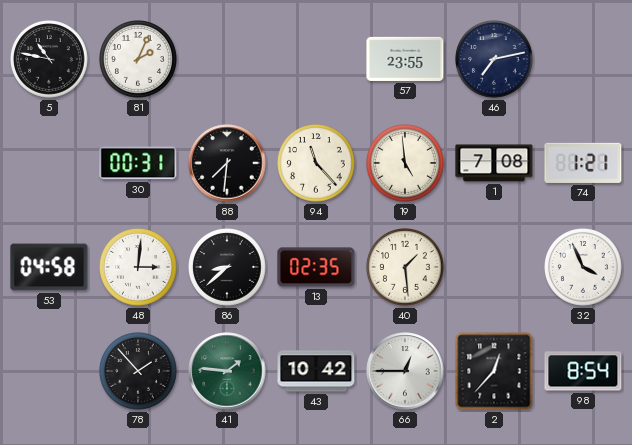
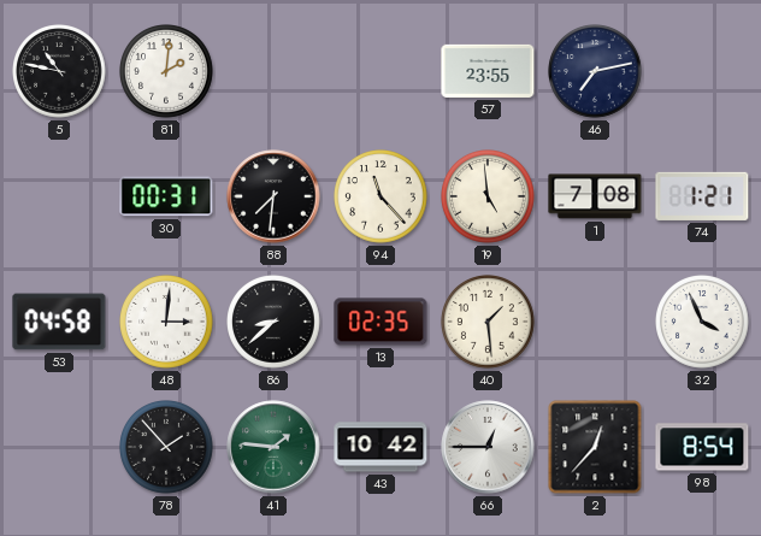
81: 2:04 -> 2:01
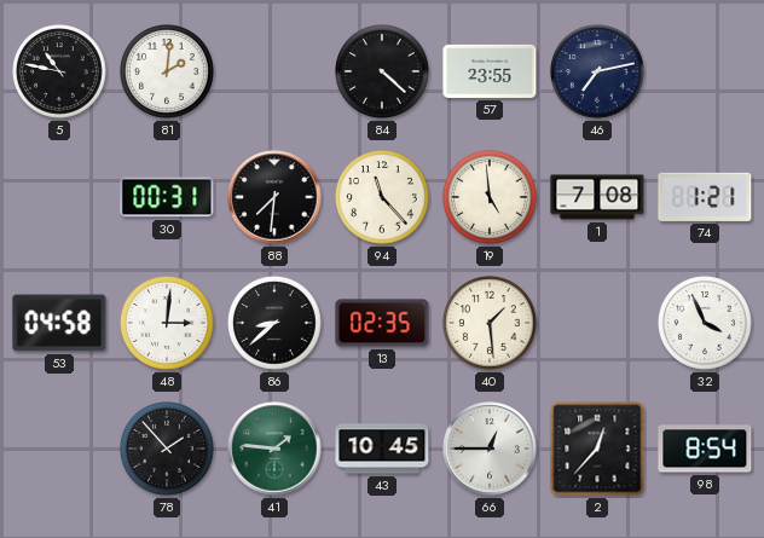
84: none -> 4:22
43: 10:42 -> 10:45
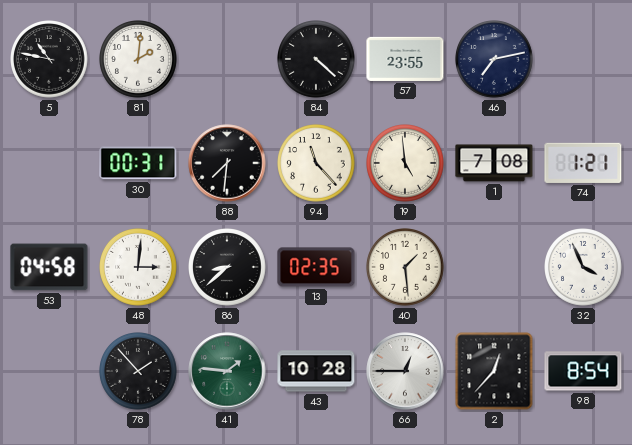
43: 10:45 -> 10:28
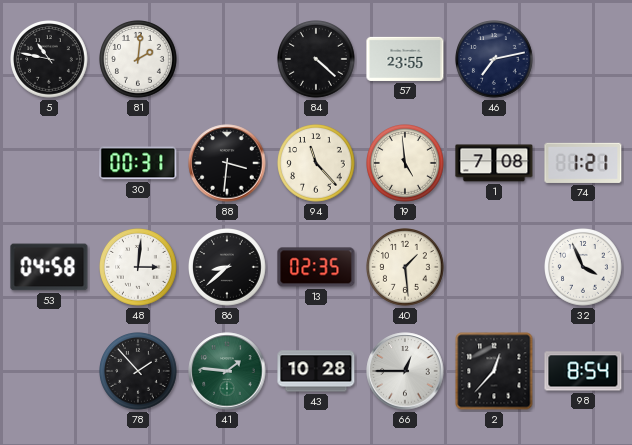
88: 7:31 -> 3:31
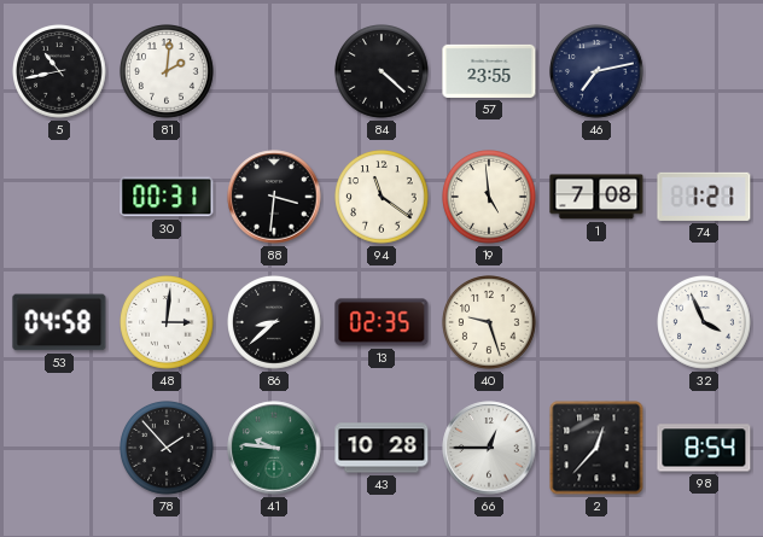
5: 10:47 -> 10:43
94: 11:23 -> 11:21
40: 1:29 -> 9:27
41: 1:46 -> 9:46
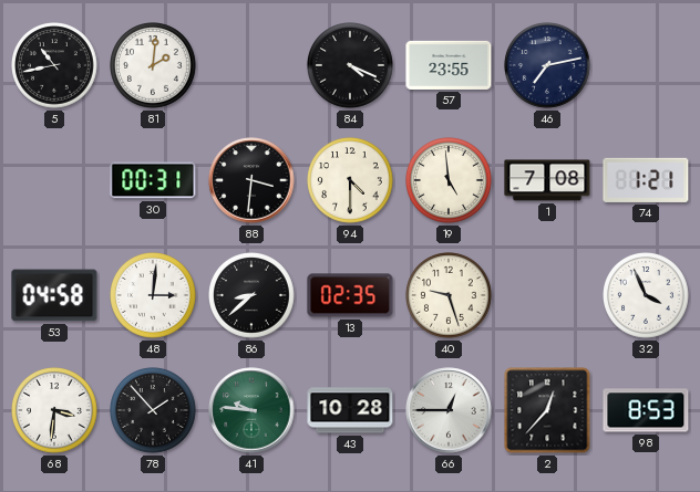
84: 4:22 -> 4:19
94: 11:21 -> 4:30
68: none -> 3:31
98: 8:54 -> 8:53
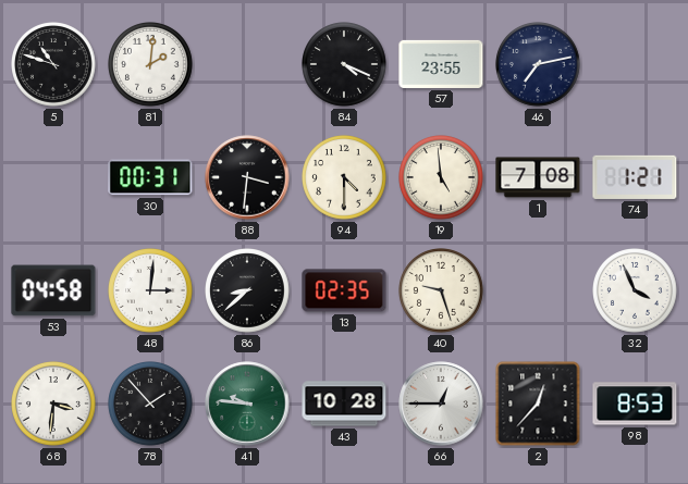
5: 10:43 -> 10:48
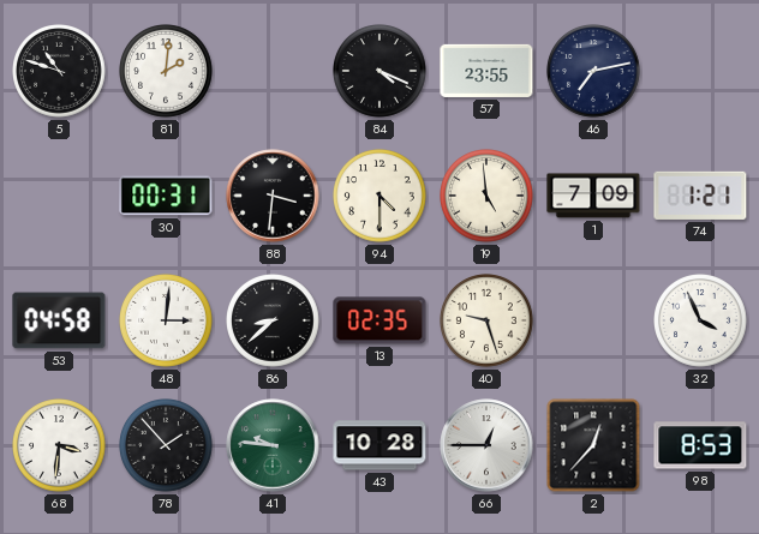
1: 7:08 -> 7:09
